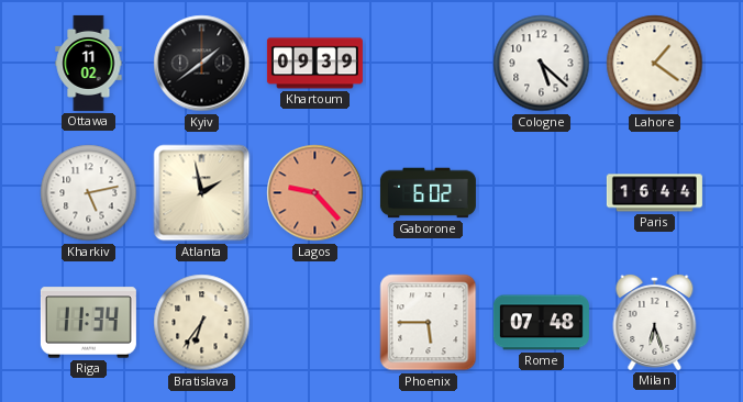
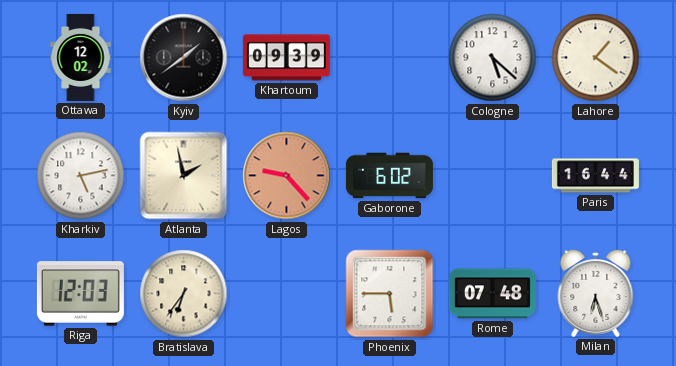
Ottawa: 11:02 -> 12:02
Riga: 11:34 -> 12:03
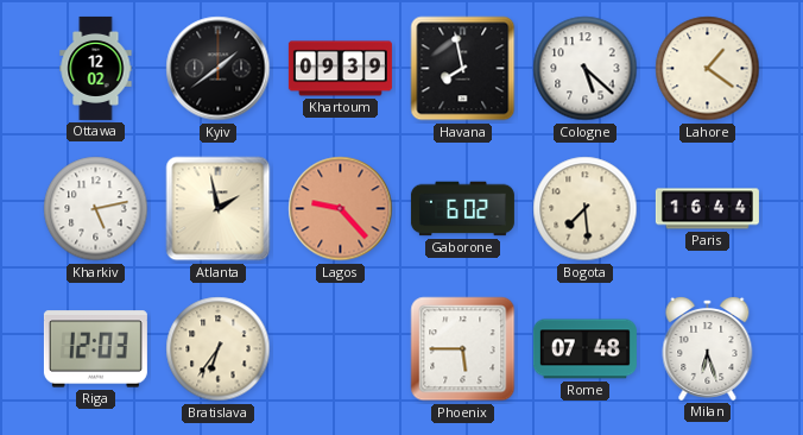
Havana: none -> 7:58
Bogota: none -> 7:29
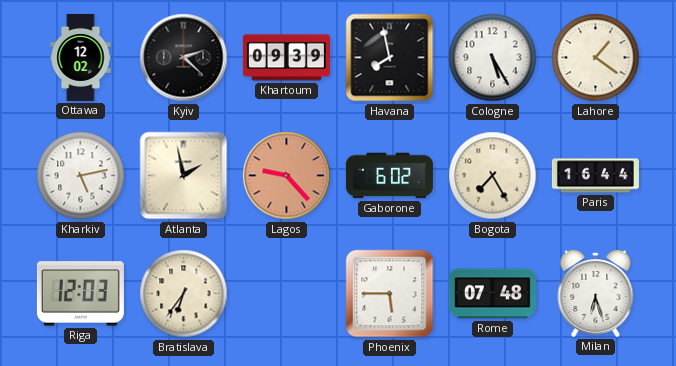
Kyiv: 1:39 -> 2:22
Cologne: 5:22 -> 5:25
Bogota: 7:29 -> 7:25
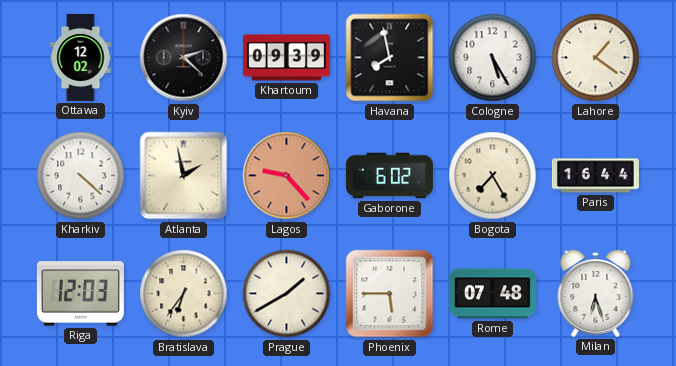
Kharkiv: 5:13 -> 4:22
Prague: none -> 1:40
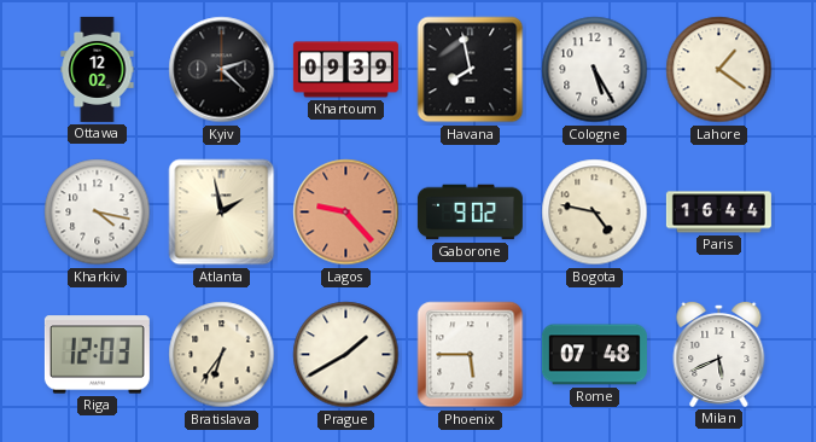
Kharkiv: 4:22 -> 4:17
Gaborone: 6:02 -> 9:02
Bogota: 7:25 -> 4:47
Milan: 6:27 -> 5:41
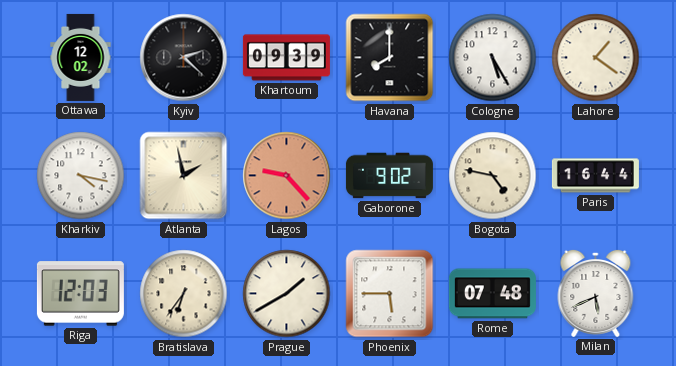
Havana: 7:58 -> 8:00
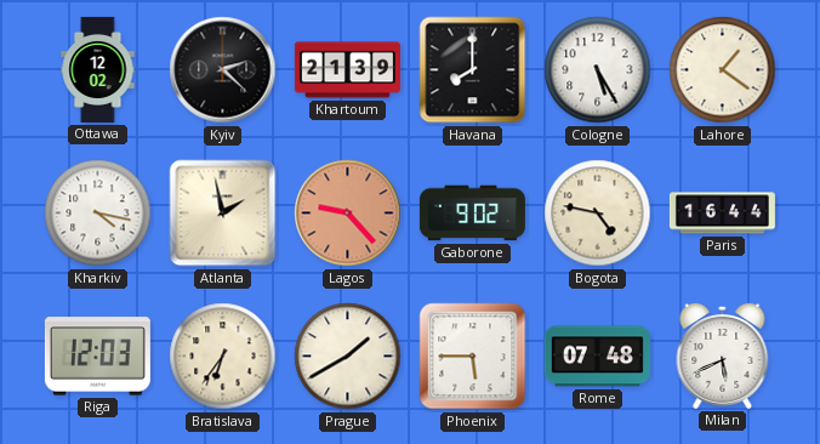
Khartoum: 09:39 -> 21:39
